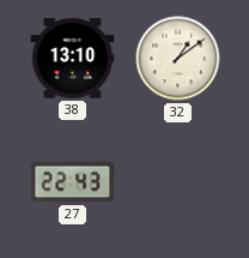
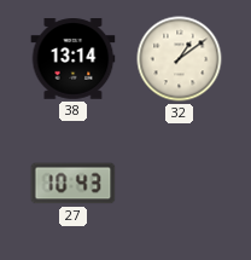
38: 13:10 -> 13:14
27: 22:43 -> 10:43
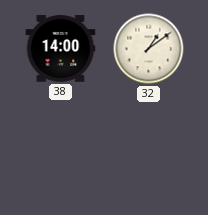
38: 13:14 -> 14:00
27: 10:43 -> none
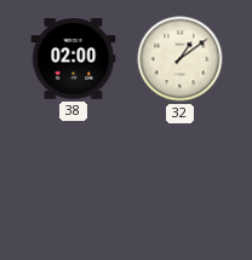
38: 14:00 -> 02:00
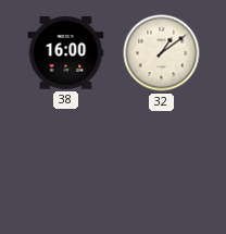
38: 02:00 -> 16:00
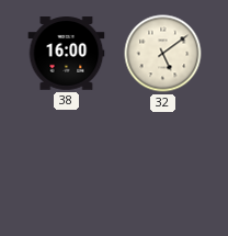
32: 1:09 -> 5:09
